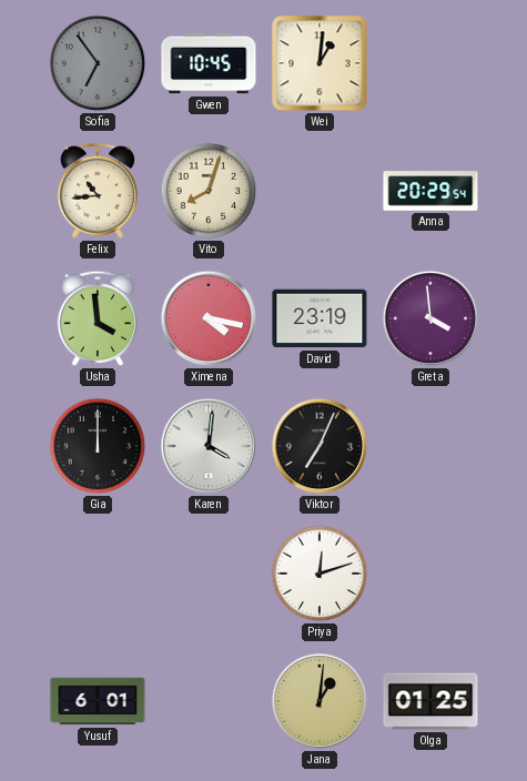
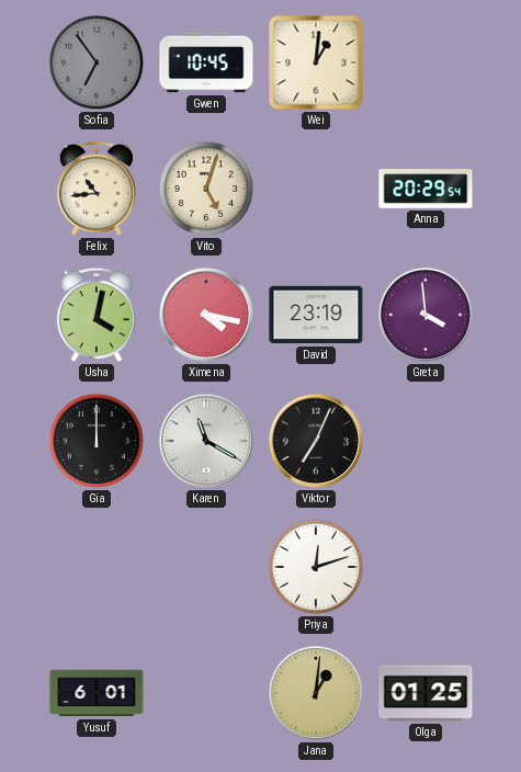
Vito: 8:03 -> 5:03
Usha: 3:59 -> 4:02
Karen: 4:01 -> 11:20
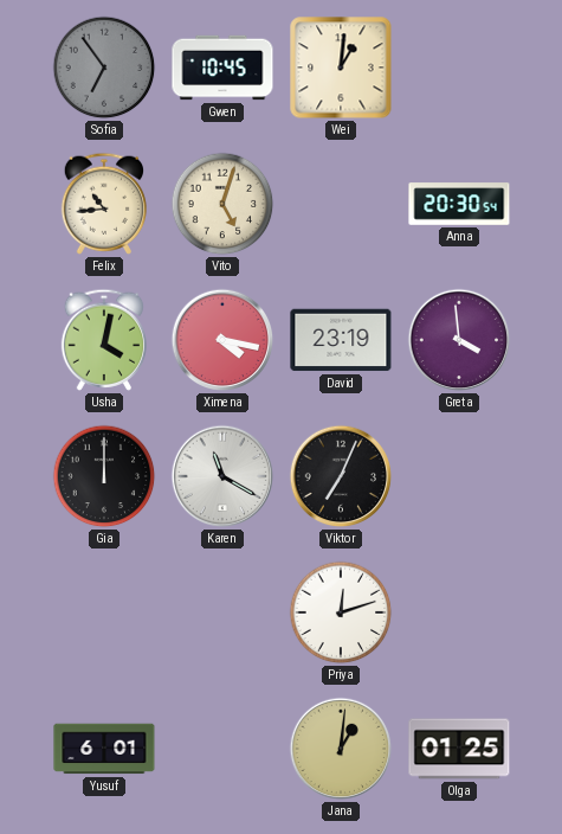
Anna: 20:29 -> 20:30
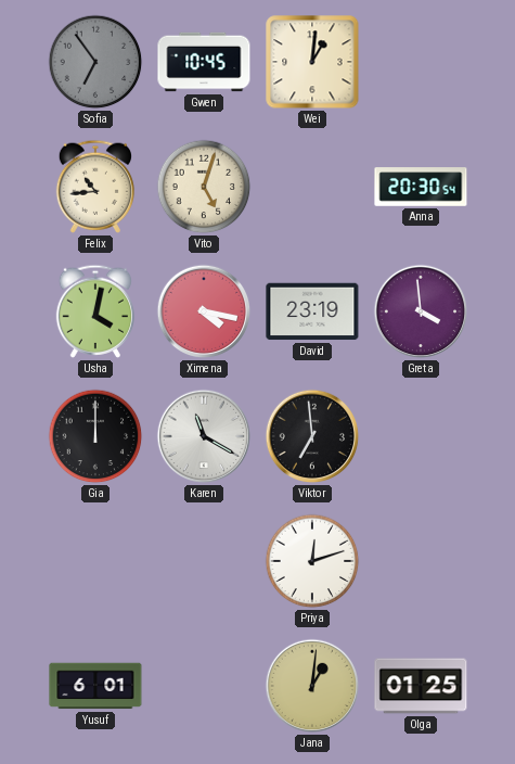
Viktor: 7:04 -> 6:59
